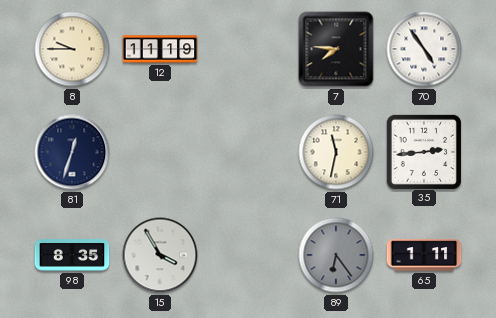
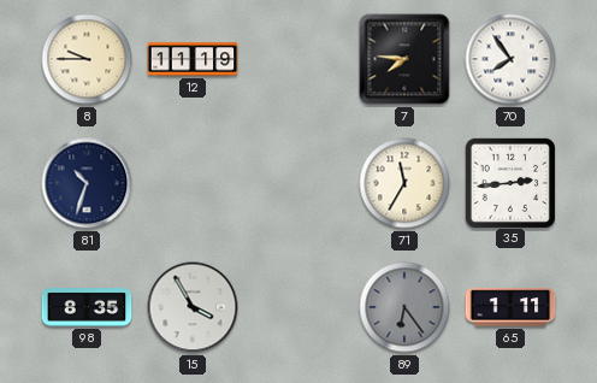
70: 4:54 -> 7:54
81: 12:33 -> 10:33
71: 11:32 -> 11:35
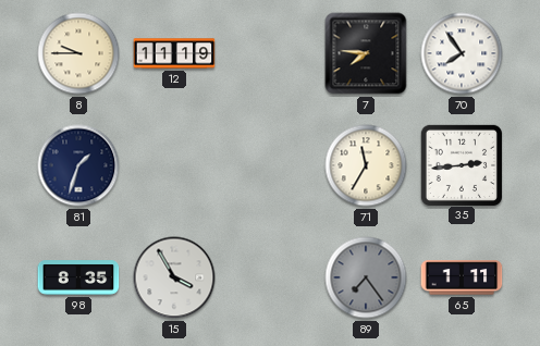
81: 10:33 -> 1:33
89: 6:24 -> 7:24
